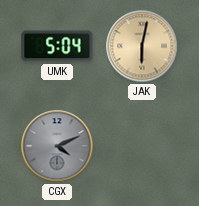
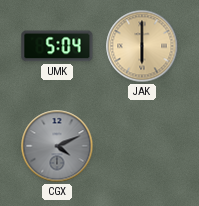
JAK: 6:02 -> 6:00
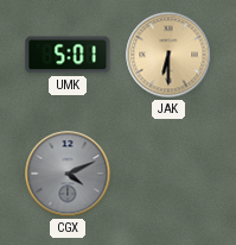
UMK: 5:04 -> 5:01
JAK: 6:00 -> 6:30
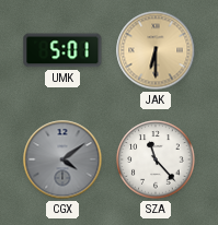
CGX: 4:11 -> 4:09
SZA: none -> 11:23
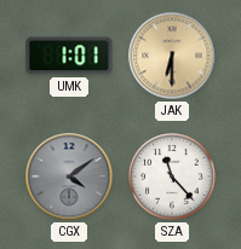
UMK: 5:01 -> 1:01
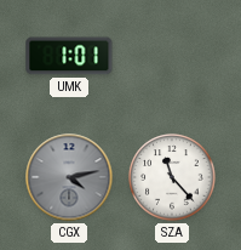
JAK: 6:30 -> none
CGX: 4:09 -> 4:13
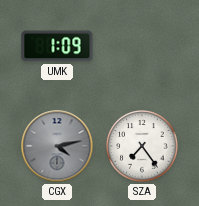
UMK: 1:01 -> 1:09
SZA: 11:23 -> 7:24
